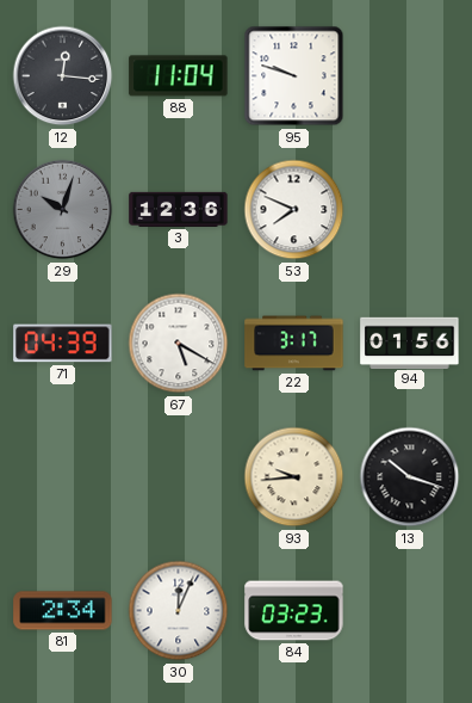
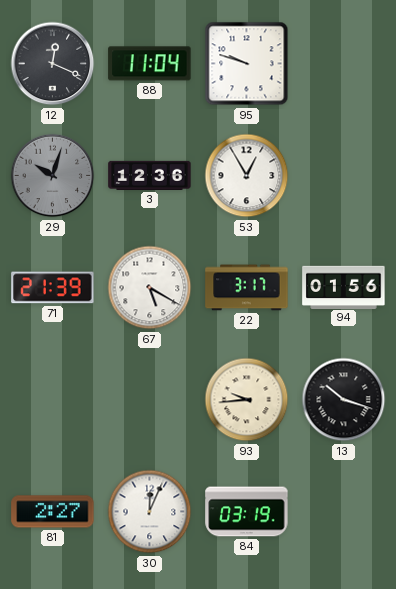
12: 12:16 -> 12:19
53: 7:49 -> 12:55
71: 04:39 -> 21:39
81: 2:34 -> 2:27
84: 03:23 -> 03:19
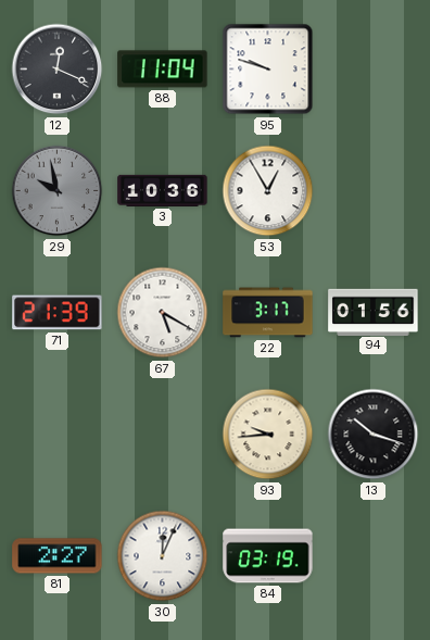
29: 10:03 -> 9:58
3: 12:36 -> 10:36
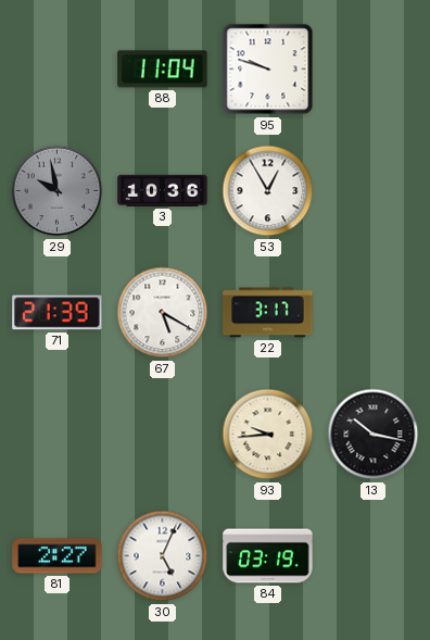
12: 12:19 -> none
94: 01:56 -> none
13: 10:18 -> 10:17
30: 12:04 -> 5:04
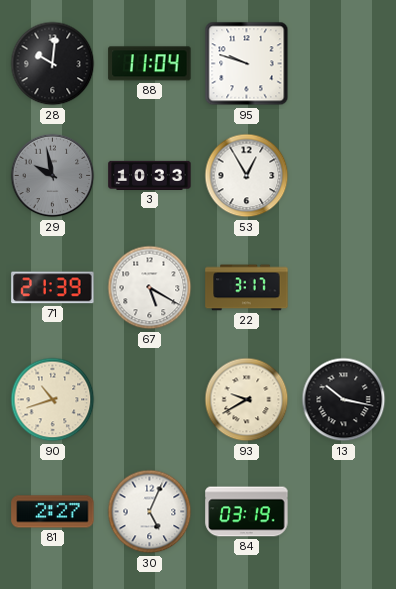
28: none -> 10:01
3: 10:36 -> 10:33
90: none -> 10:42
93: 9:44 -> 9:40
